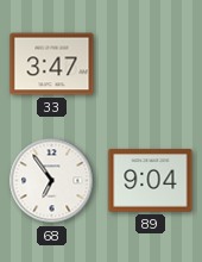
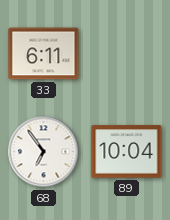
33: 3:47 -> 6:11
89: 9:04 -> 10:04
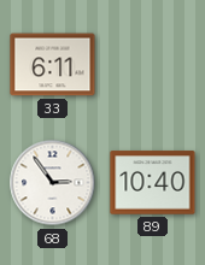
68: 6:54 -> 2:54
89: 10:04 -> 10:40
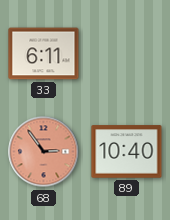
68 dial: white -> salmon
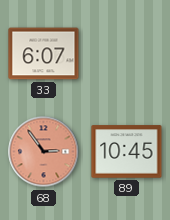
33: 6:11 -> 6:07
89: 10:40 -> 10:45
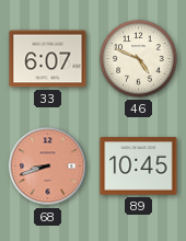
46: none -> 4:49
68: 2:54 -> 8:42
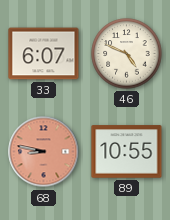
68: 8:42 -> 8:47
89: 10:45 -> 10:55
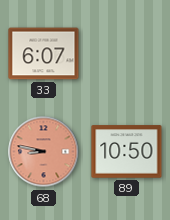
46: 4:49 -> none
89: 10:55 -> 10:50
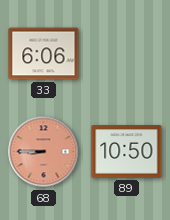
33: 6:07 -> 6:06
68: 8:47 -> 8:45
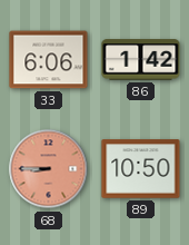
86: none -> 1:42
